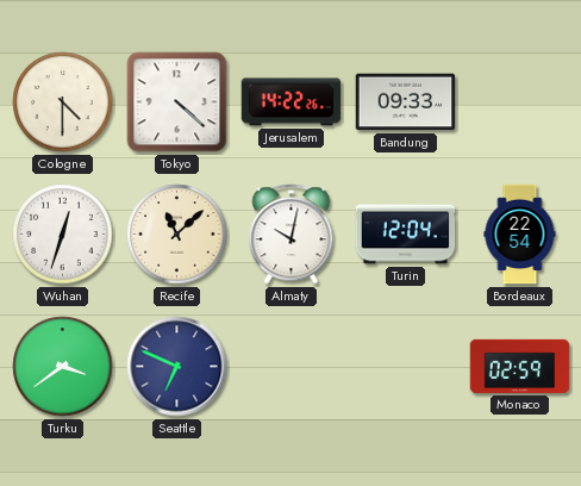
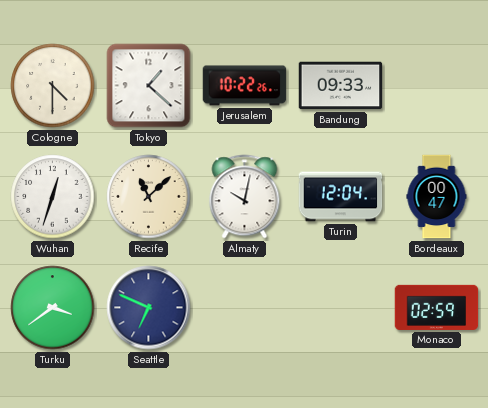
Tokyo: 4:22 -> 1:22
Jerusalem: 14:22 -> 10:22
Bordeaux: 22:54 -> 00:47
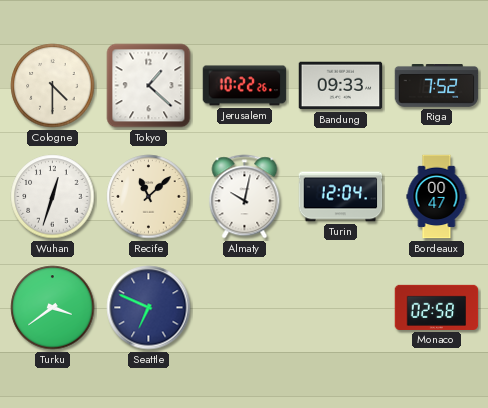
Riga: none -> 7:52
Monaco: 02:59 -> 02:58
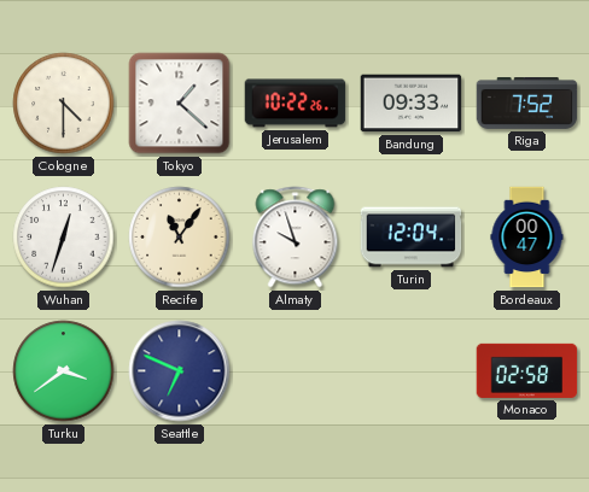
Recife: 11:08 -> 11:06
Almaty: 10:02 -> 9:57
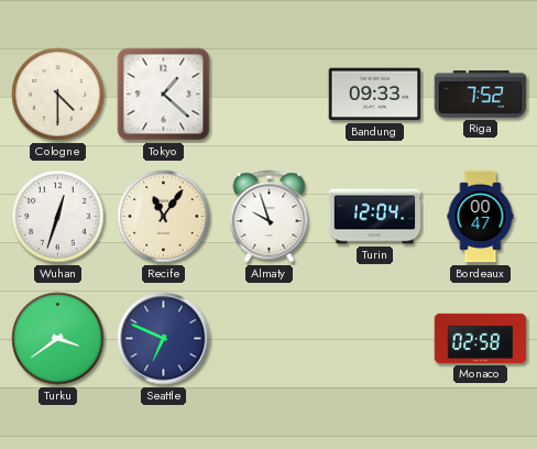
Jerusalem: 10:22 -> none
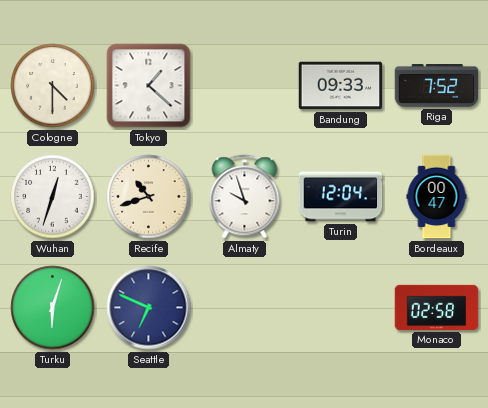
Recife: 11:06 -> 10:42
Turku: 3:39 -> 6:03
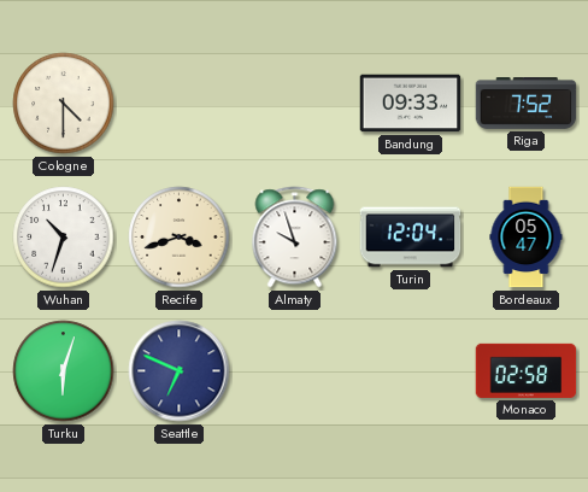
Tokyo: 1:22 -> none
Wuhan: 12:33 -> 10:33
Recife: 10:42 -> 3:42
Bordeaux: 00:47 -> 05:47
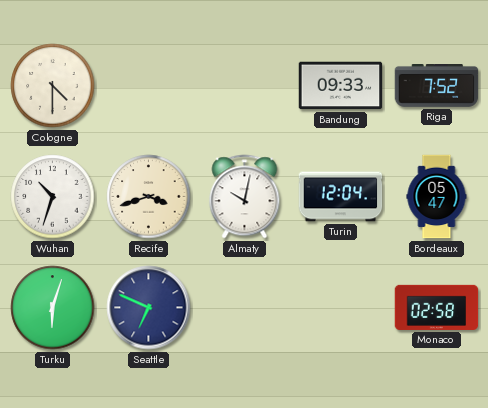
Almaty: 9:57 -> 10:02
